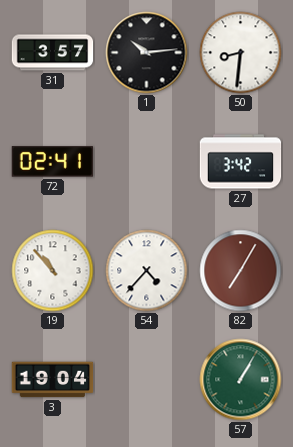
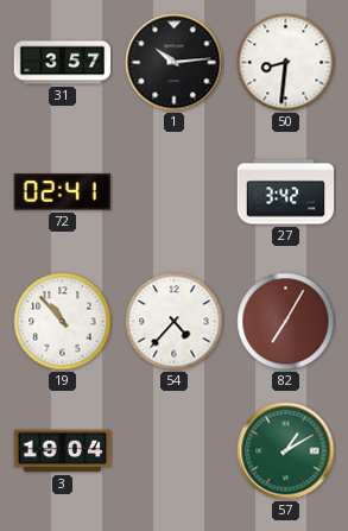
57: 1:05 -> 1:10
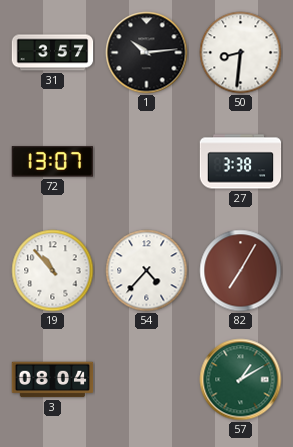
72: 02:41 -> 13:07
27: 3:42 -> 3:38
3: 19:04 -> 08:04
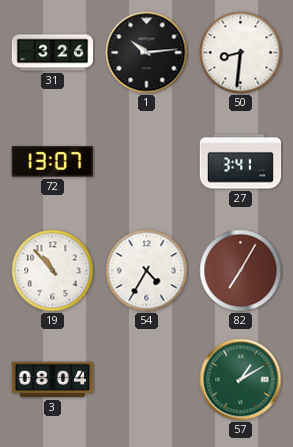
31: 3:57 -> 3:26
27: 3:38 -> 3:41
54: 4:37 -> 4:35
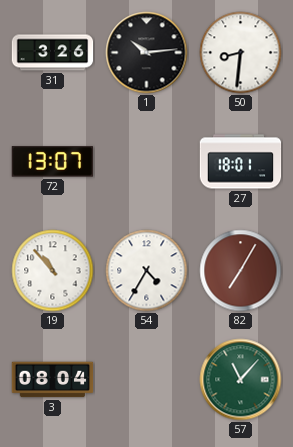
27: 3:41 -> 18:01
57: 1:10 -> 11:07
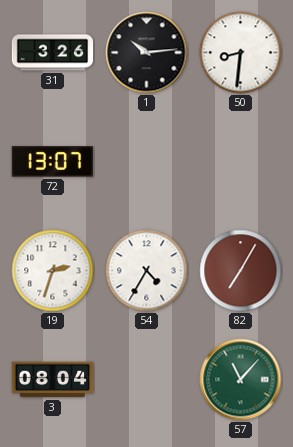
27: 18:01 -> none
19: 10:53 -> 2:33
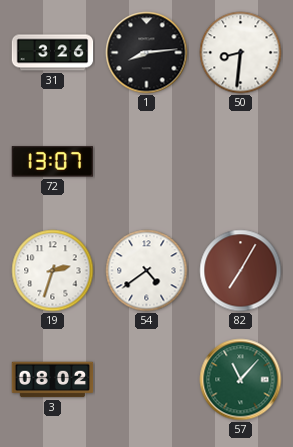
1: 10:14 -> 8:14
54: 4:35 -> 4:39
3: 08:04 -> 08:02
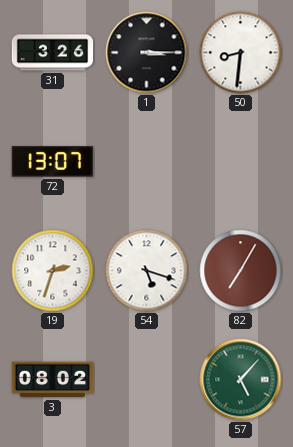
1: 8:14 -> 3:15
54: 4:39 -> 5:18
57: 11:07 -> 5:07
